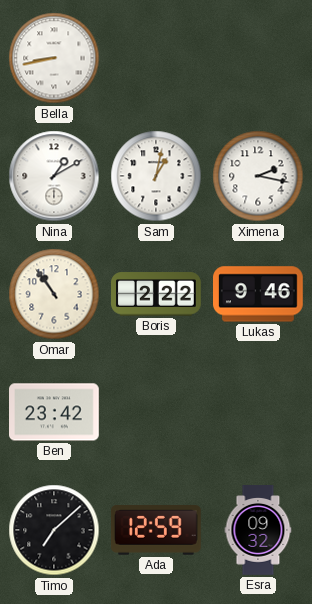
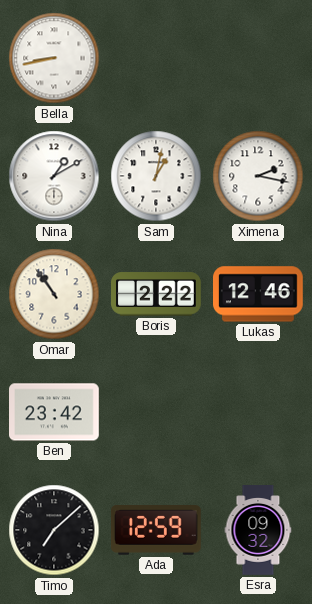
Lukas: 9:46 -> 12:46
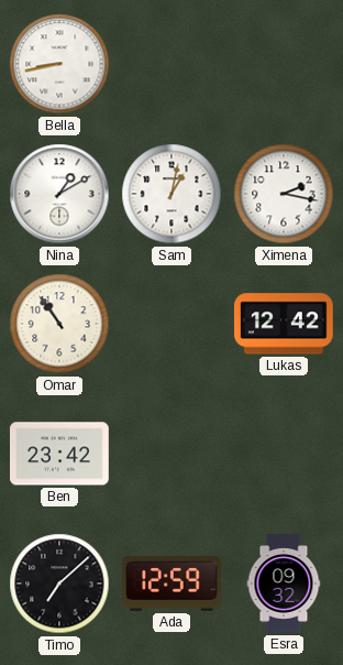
Boris: 2:22 -> none
Lukas: 12:46 -> 12:42
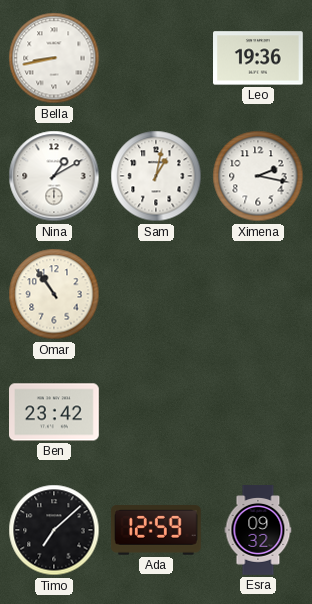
Leo: none -> 19:36
Lukas: 12:42 -> none
